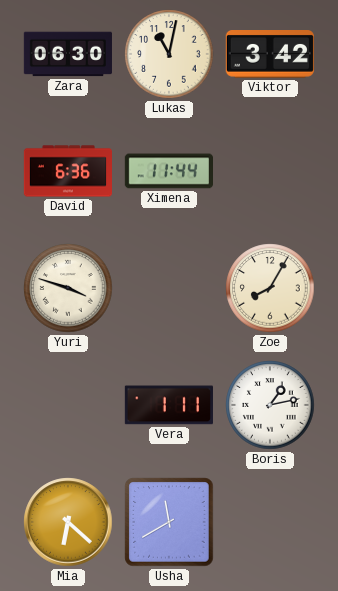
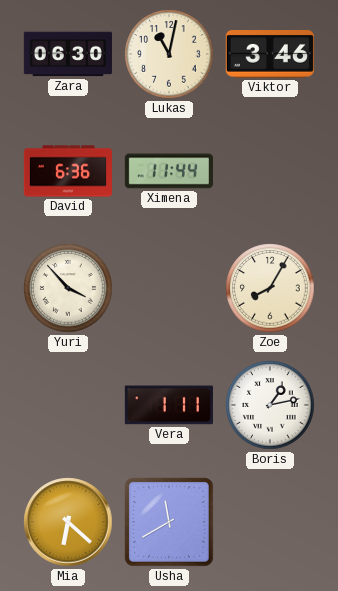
Viktor: 3:42 -> 3:46
Yuri: 3:48 -> 3:53
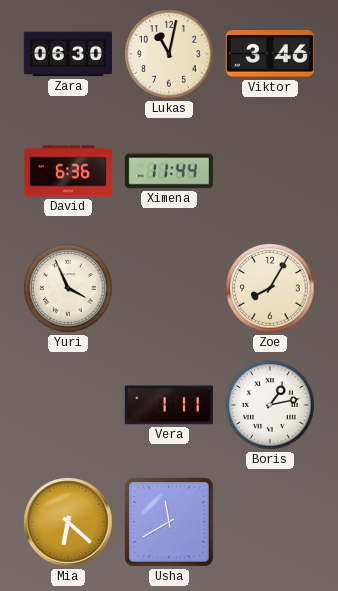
Yuri: 3:53 -> 3:56
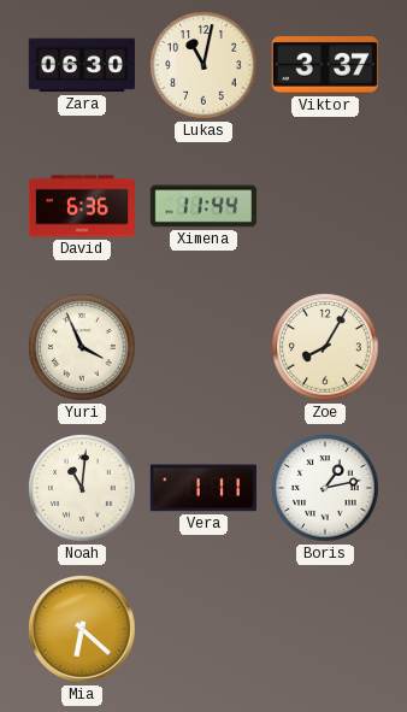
Viktor: 3:46 -> 3:37
Noah: none -> 11:01
Usha: 11:40 -> none
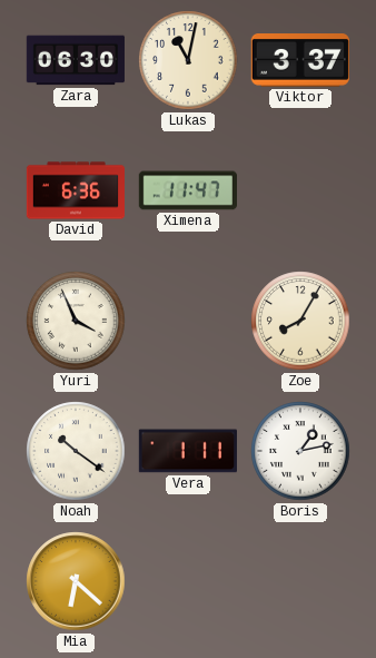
Ximena: 11:44 -> 11:47
Noah: 11:01 -> 10:21
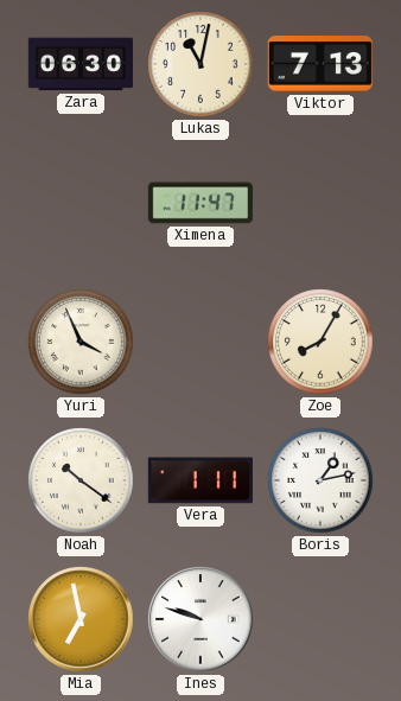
Viktor: 3:37 -> 7:13
David: 6:36 -> none
Mia: 6:22 -> 6:58
Ines: none -> 9:48
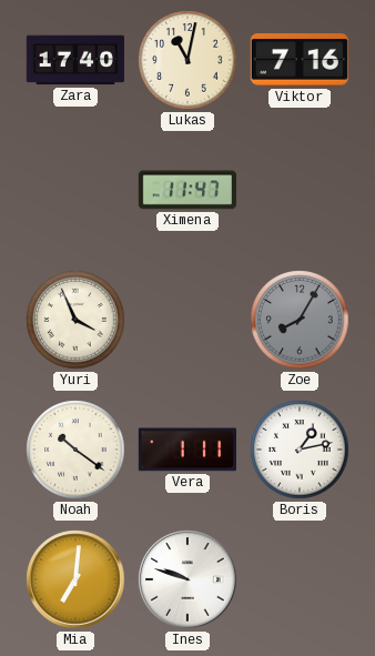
Zara: 06:30 -> 17:40
Viktor: 7:13 -> 7:16
Zoe dial: cream -> grey
Mia: 6:58 -> 7:01
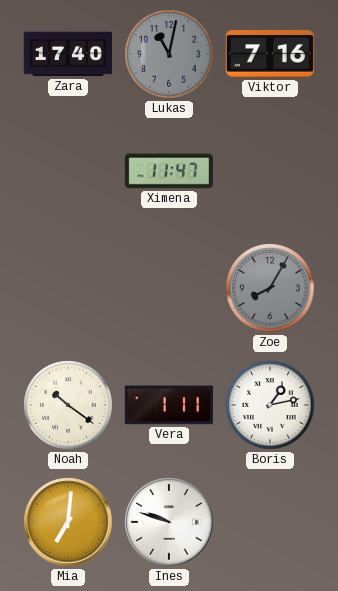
Lukas dial: cream -> grey
Yuri: 3:56 -> none
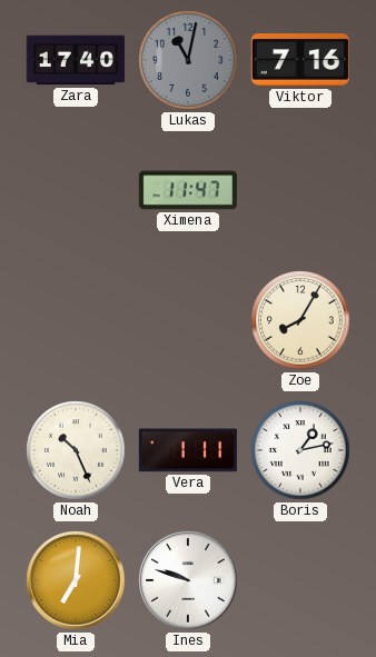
Zoe dial: grey -> cream
Noah: 10:21 -> 10:26
